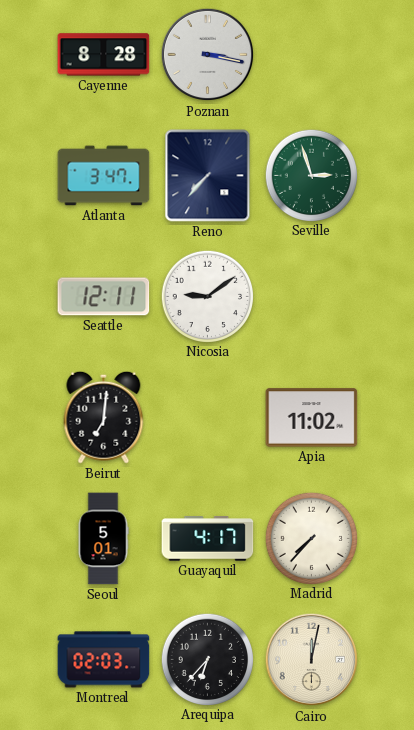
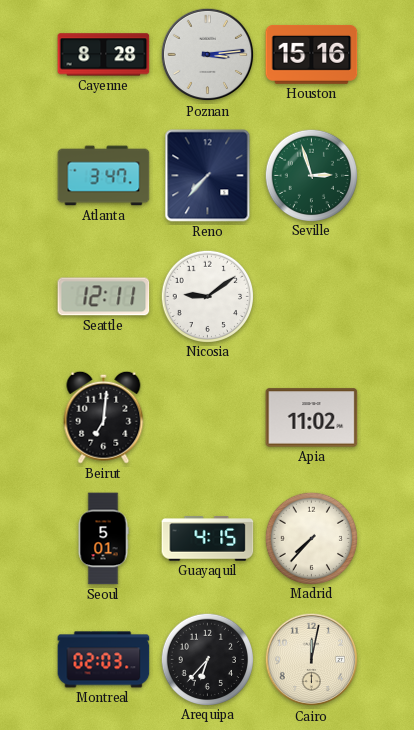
Poznan: 3:17 -> 3:14
Houston: none -> 15:16
Guayaquil: 4:17 -> 4:15
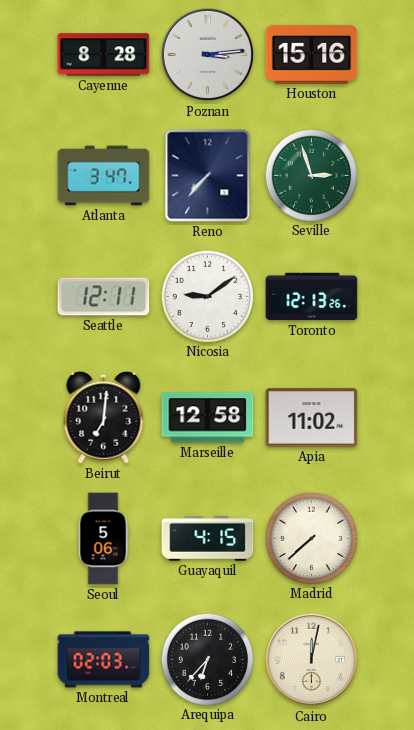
Toronto: none -> 12:13
Marseille: none -> 12:58
Seoul: 5:01 -> 5:06
Madrid: 7:37 -> 7:38
